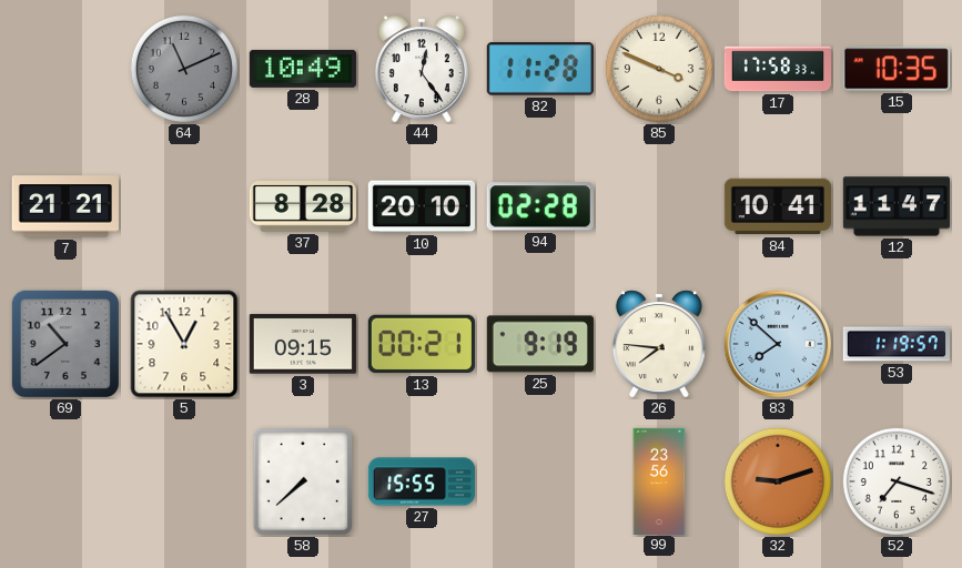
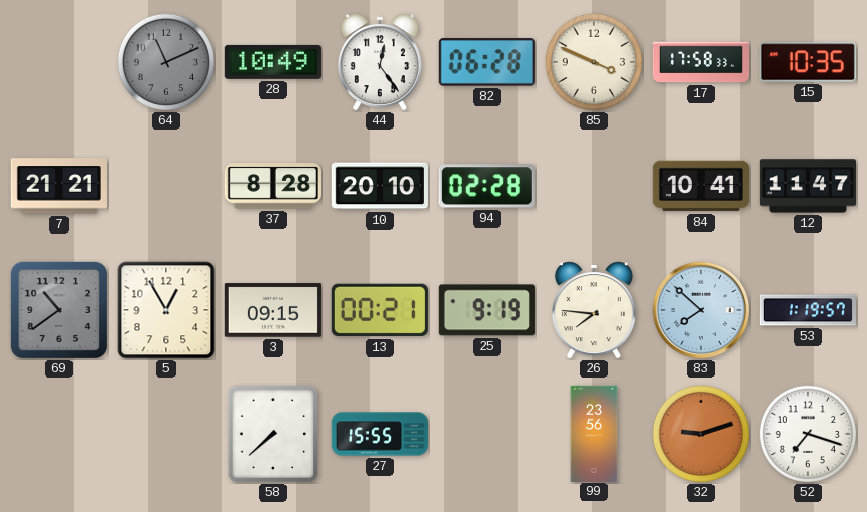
82: 11:28 -> 06:28
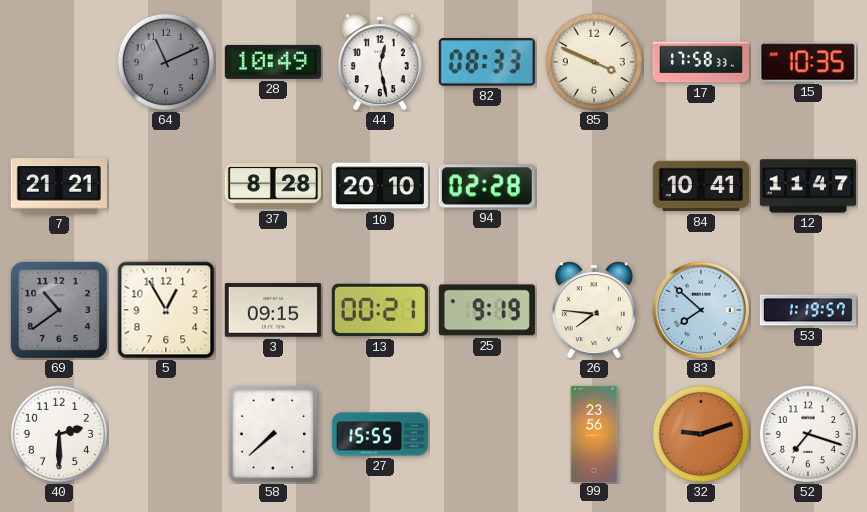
44: 12:24 -> 12:28
82: 06:28 -> 08:33
40: none -> 2:30
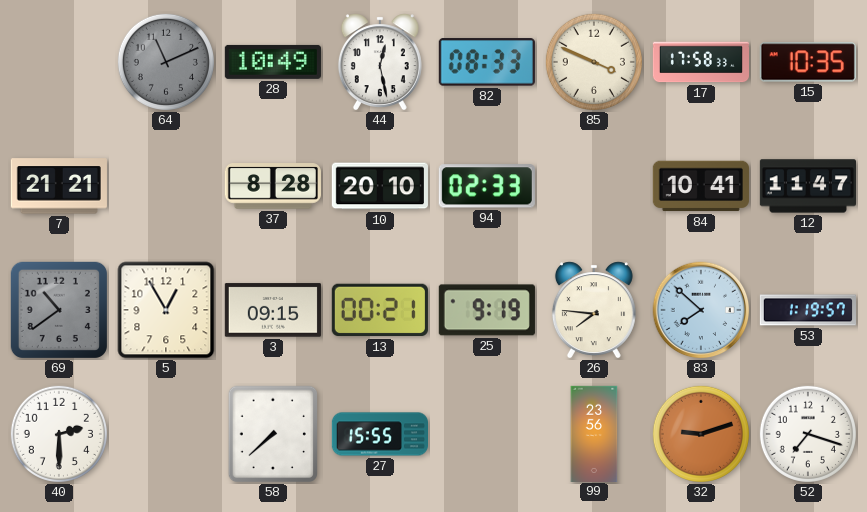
94: 02:28 -> 02:33
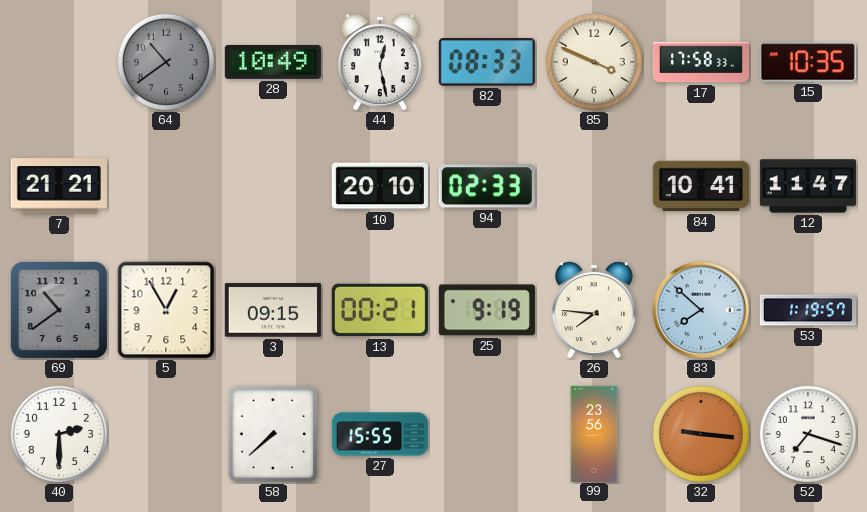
64: 11:11 -> 10:39
37: 8:28 -> none
32: 9:12 -> 9:16
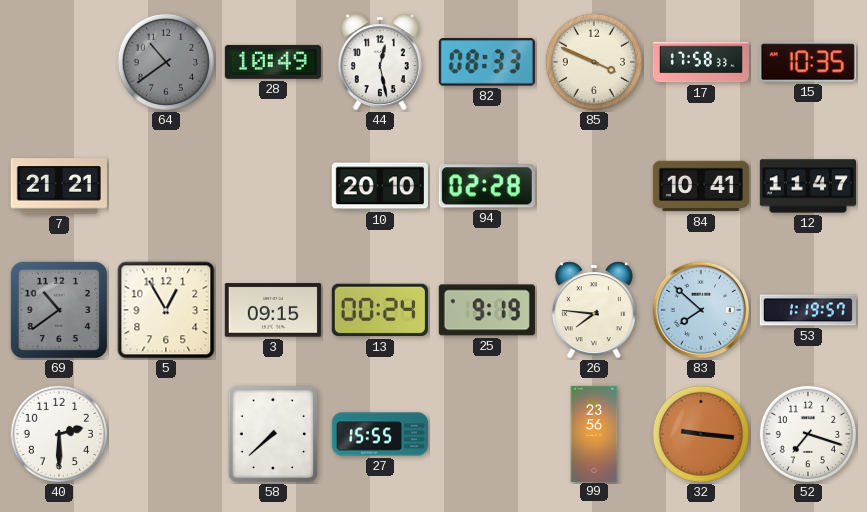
94: 02:33 -> 02:28
13: 00:21 -> 00:24
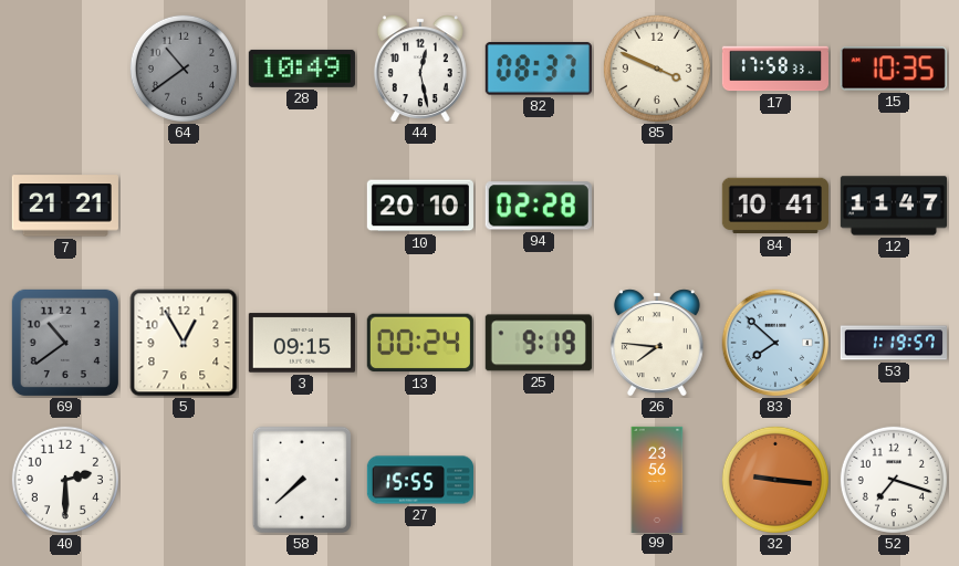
82: 08:33 -> 08:37
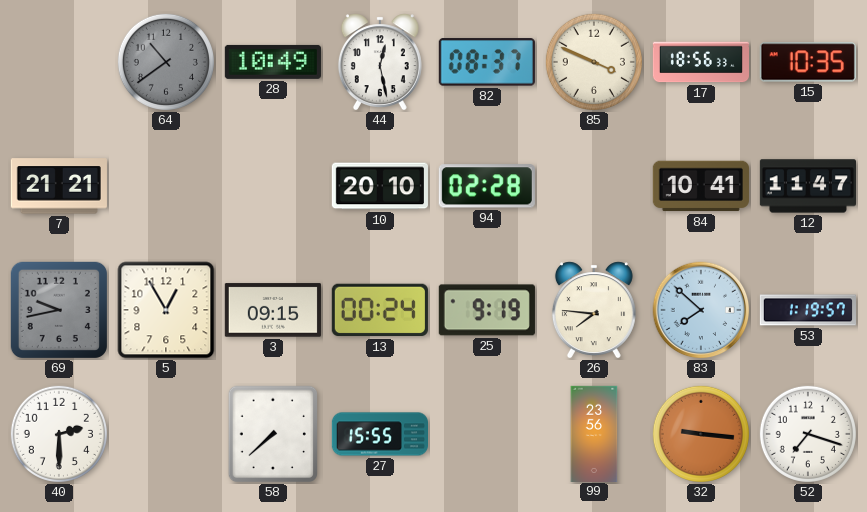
17: 17:58 -> 18:56
69: 10:39 -> 9:43
